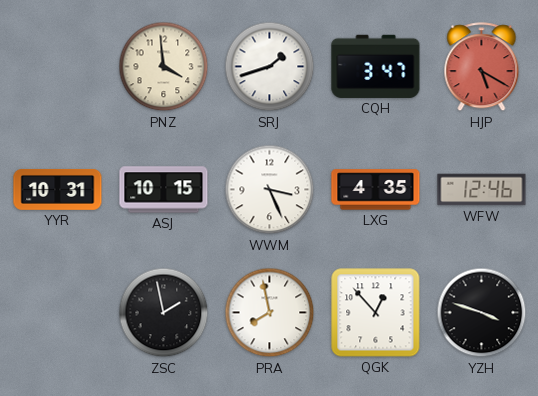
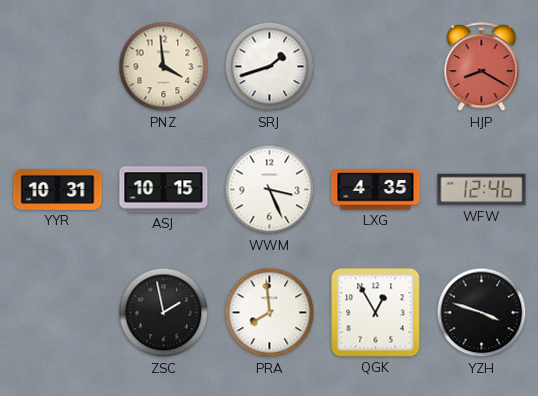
CQH: 3:47 -> none
HJP: 5:20 -> 8:20
PRA: 7:58 -> 7:59
QGK: 12:53 -> 12:55
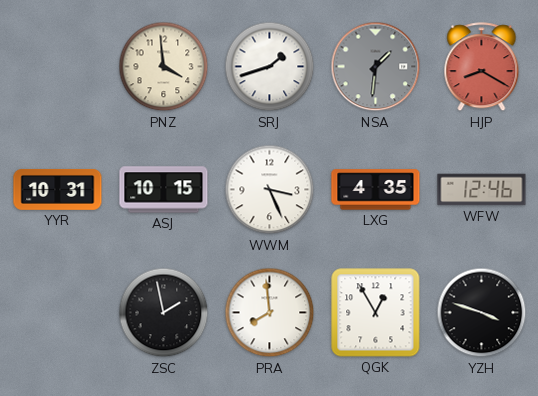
NSA: none -> 1:31
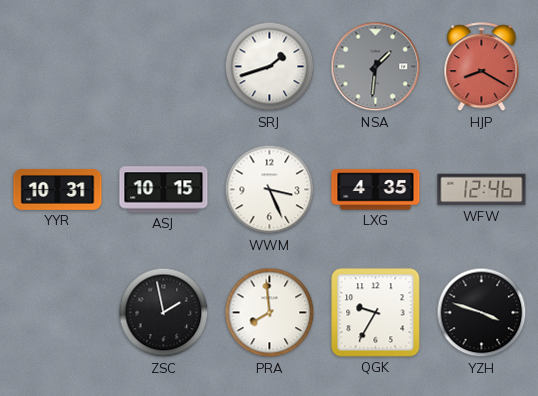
PNZ: 3:59 -> none
QGK: 12:55 -> 9:35
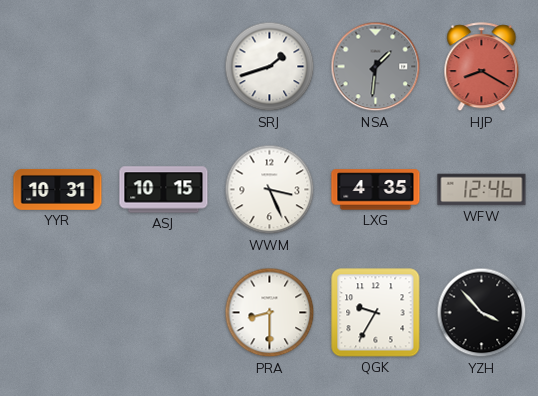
ZSC: 1:58 -> none
PRA: 7:59 -> 8:30
YZH: 3:48 -> 3:53
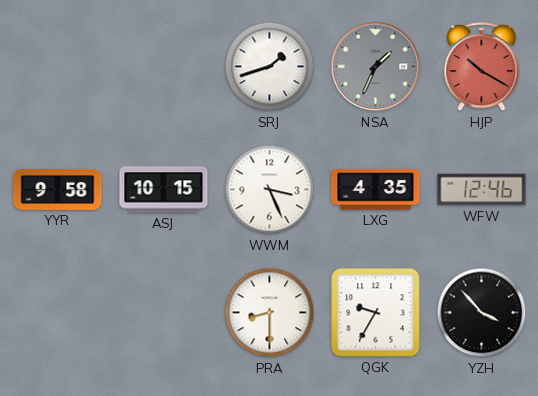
NSA: 1:31 -> 1:34
HJP: 8:20 -> 10:20
YYR: 10:31 -> 9:58
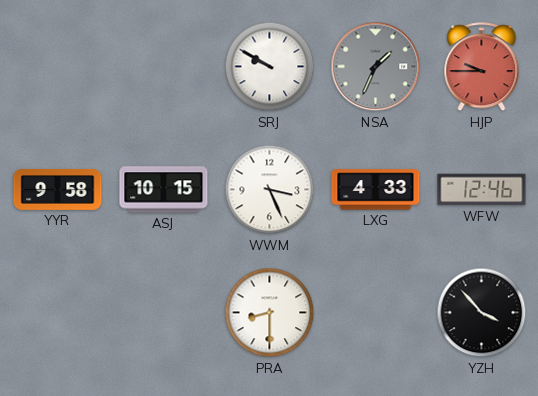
SRJ: 1:42 -> 9:50
HJP: 10:20 -> 9:45
LXG: 4:35 -> 4:33
QGK: 9:35 -> none
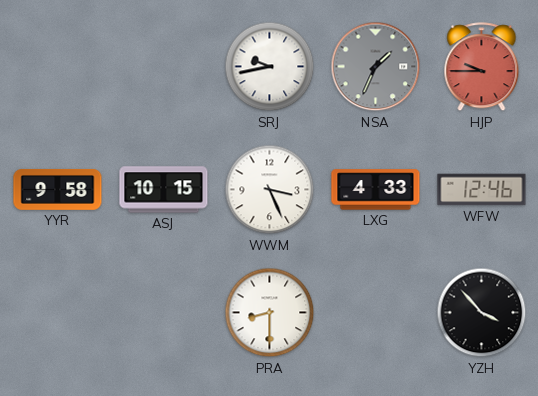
SRJ: 9:50 -> 9:43
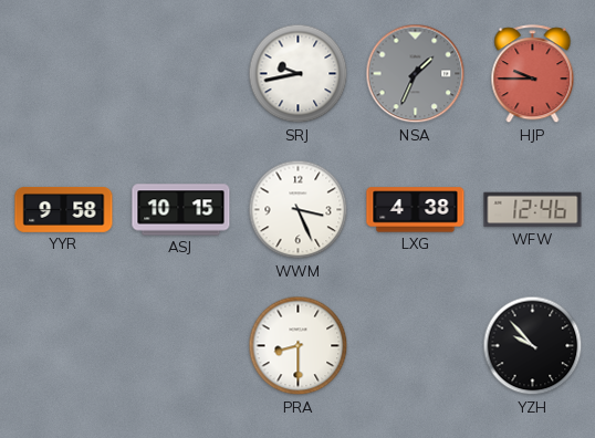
LXG: 4:33 -> 4:38
YZH: 3:53 -> 9:53
